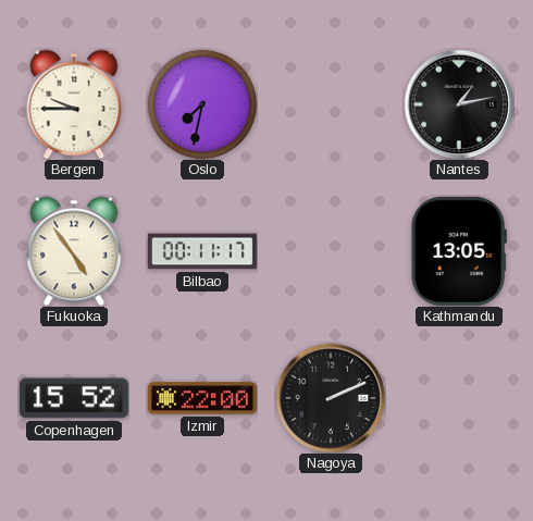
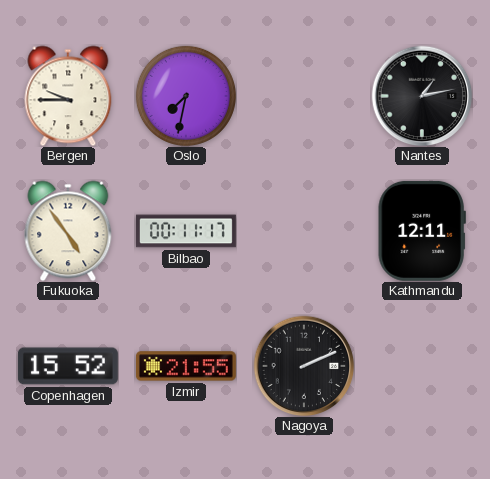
Kathmandu: 13:05 -> 12:11
Izmir: 22:00 -> 21:55
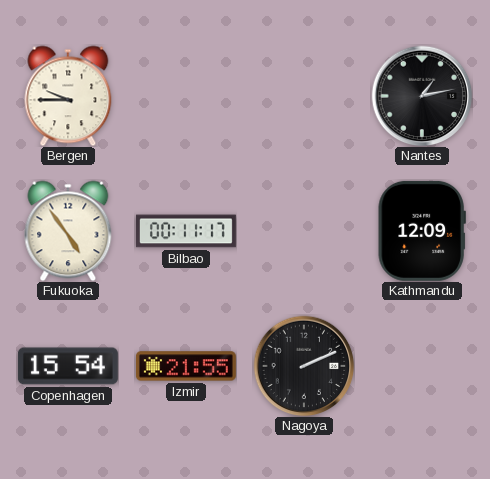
Oslo: 7:32 -> none
Kathmandu: 12:11 -> 12:09
Copenhagen: 15:52 -> 15:54
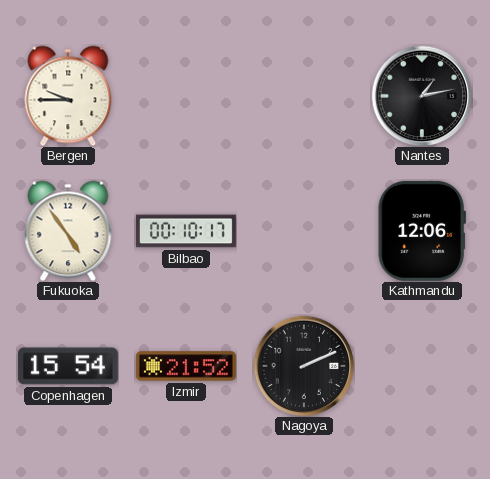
Bilbao: 00:11 -> 00:10
Kathmandu: 12:09 -> 12:06
Izmir: 21:55 -> 21:52
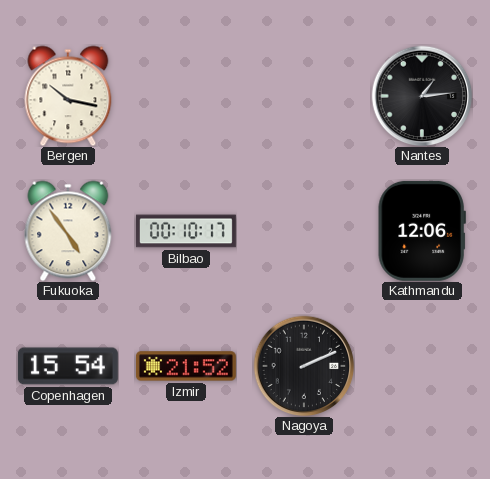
Bergen: 9:45 -> 10:17
Nantes: 1:13 -> 1:14
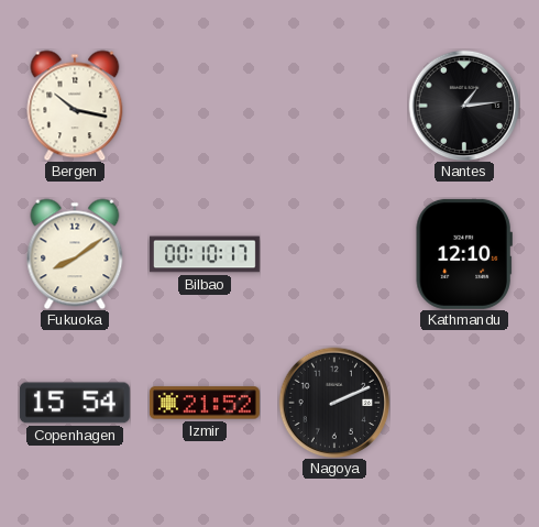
Fukuoka: 4:54 -> 8:09
Kathmandu: 12:06 -> 12:10
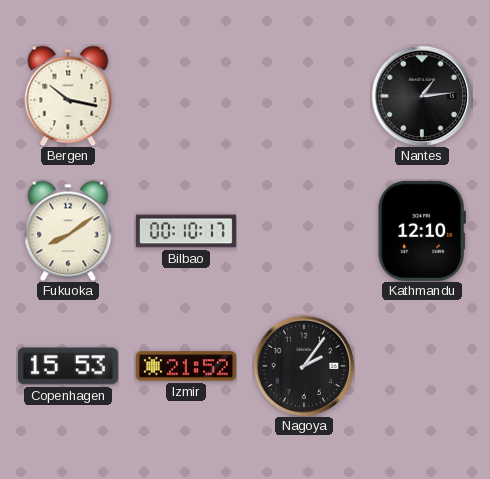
Copenhagen: 15:54 -> 15:53
Nagoya: 2:11 -> 2:06
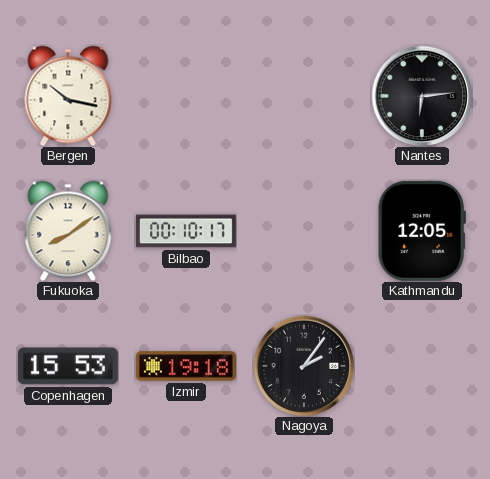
Nantes: 1:14 -> 6:14
Kathmandu: 12:10 -> 12:05
Izmir: 21:52 -> 19:18
